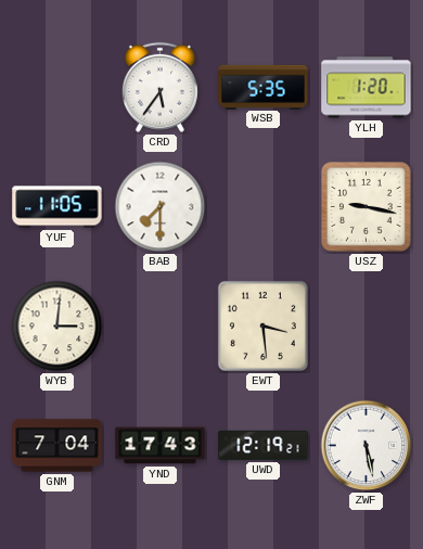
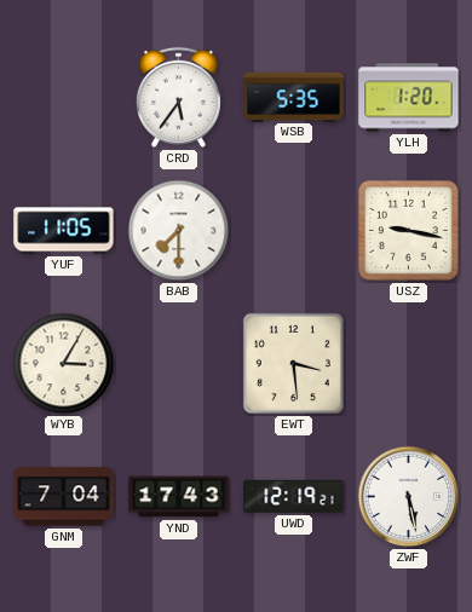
WYB: 3:01 -> 3:05
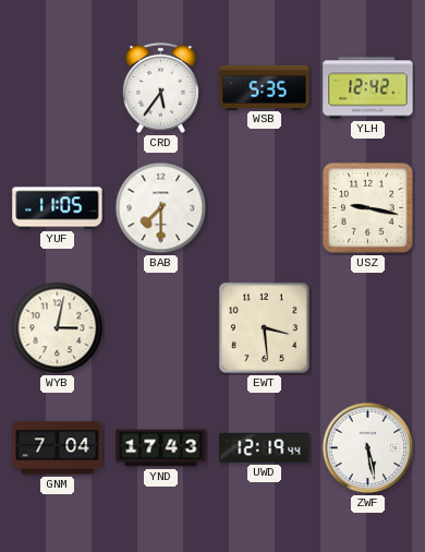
YLH: 1:20 -> 12:42
WYB: 3:05 -> 3:02
UWD: 12:19:21 -> 12:19:44
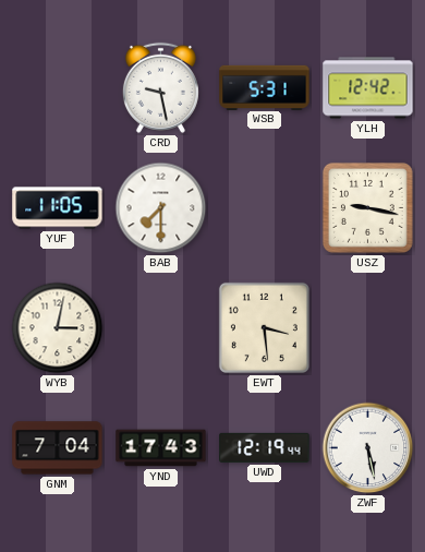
CRD: 5:36 -> 9:28
WSB: 5:35 -> 5:31
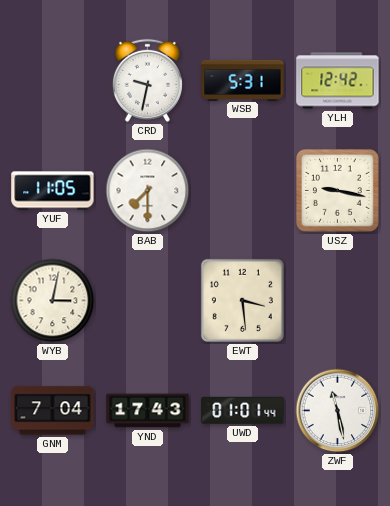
CRD: 9:28 -> 9:32
UWD: 12:19 -> 01:01
ZWF: 5:28 -> 11:28
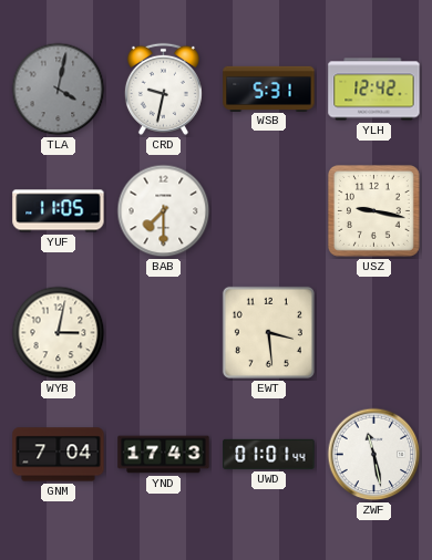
TLA: none -> 4:02
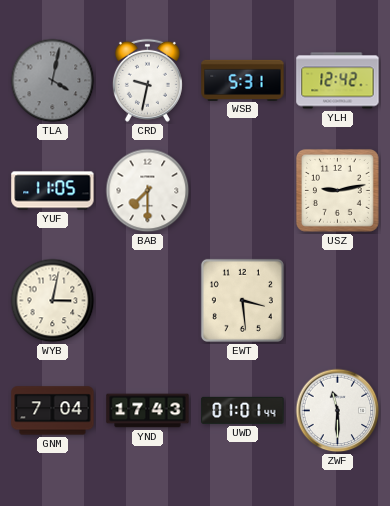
USZ: 9:17 -> 9:13
ZWF: 11:28 -> 11:30
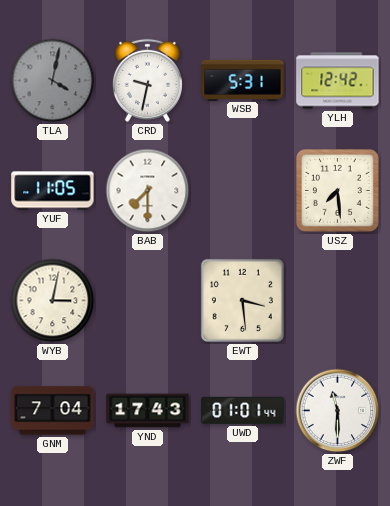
USZ: 9:13 -> 7:29
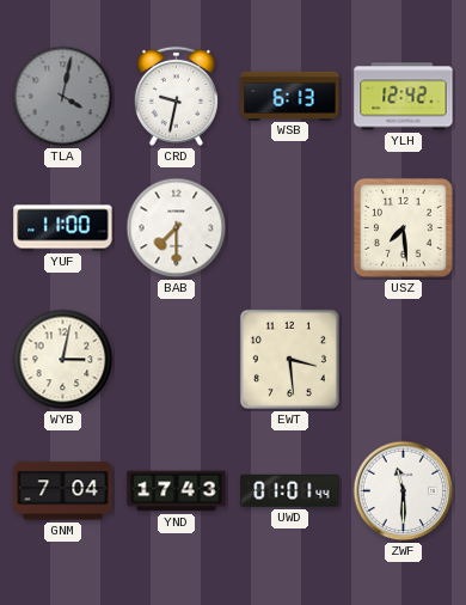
WSB: 5:31 -> 6:13
YUF: 11:05 -> 11:00
